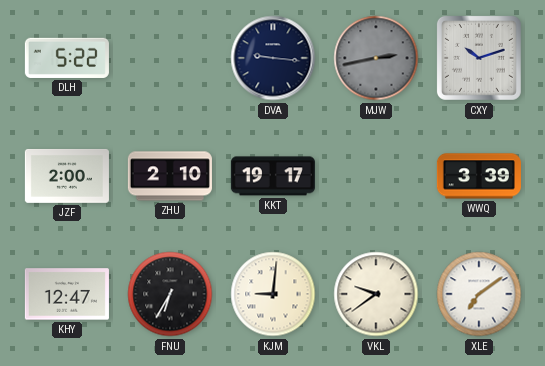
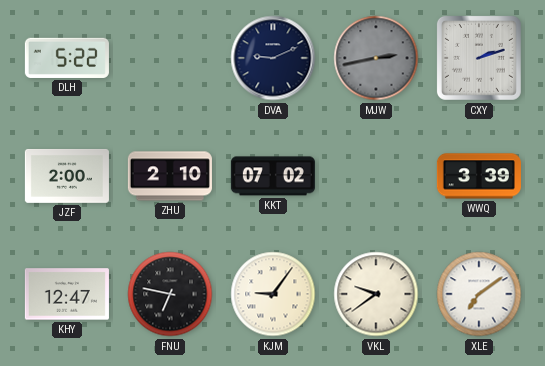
DVA: 9:16 -> 9:11
CXY: 10:12 -> 2:12
KKT: 19:17 -> 07:02
FNU: 6:35 -> 6:47
KJM: 9:01 -> 9:06
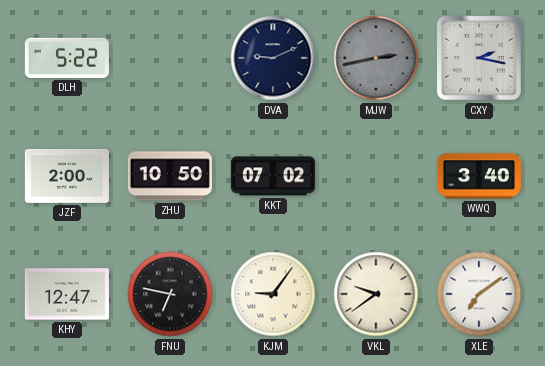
CXY: 2:12 -> 2:17
ZHU: 2:10 -> 10:50
WWQ: 3:39 -> 3:40
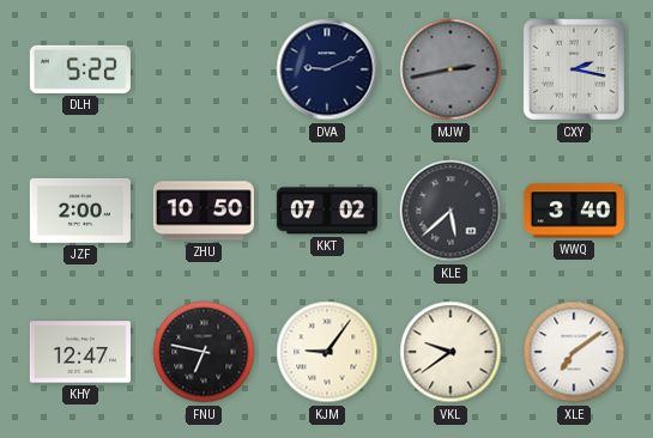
KLE: none -> 5:38
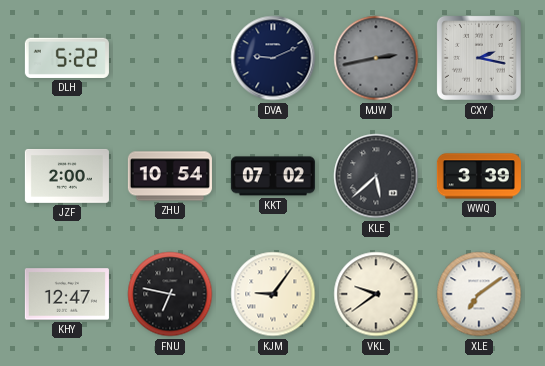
ZHU: 10:50 -> 10:54
WWQ: 3:40 -> 3:39
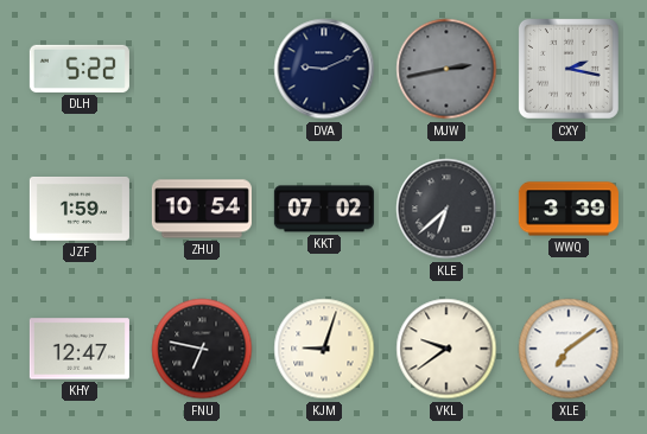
JZF: 2:00 -> 1:59
KLE: 5:38 -> 6:38
KJM: 9:06 -> 9:03
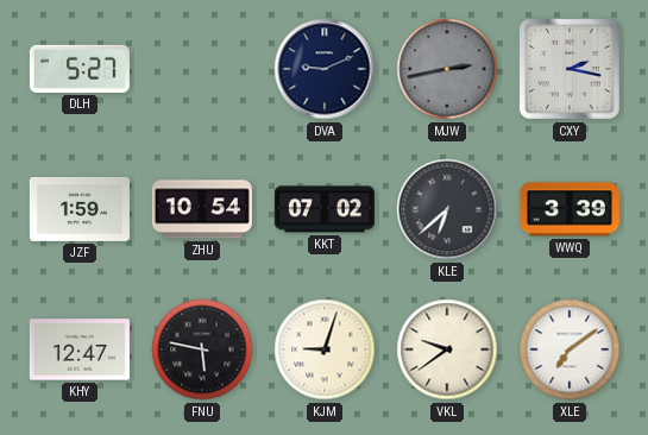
DLH: 5:22 -> 5:27
FNU: 6:47 -> 5:47
